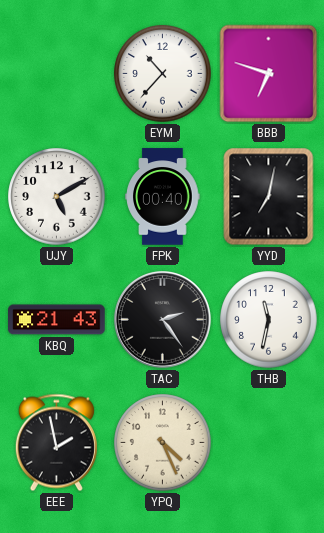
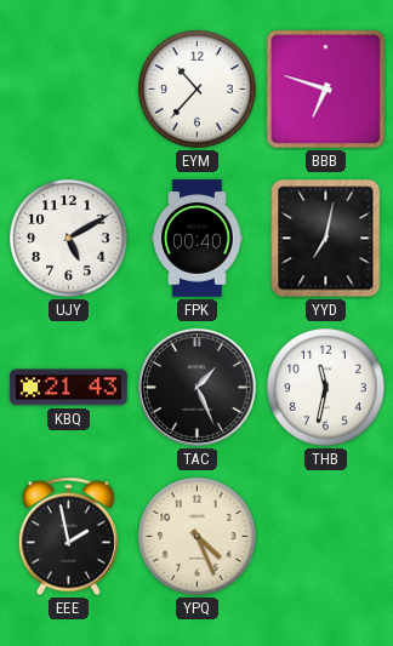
TAC: 2:24 -> 1:26
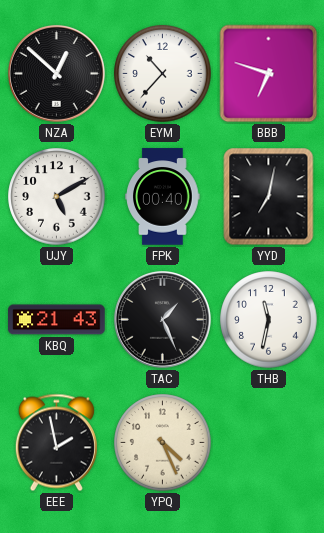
NZA: none -> 12:52
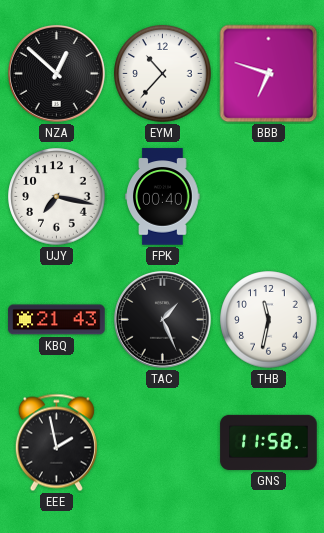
UJY: 5:10 -> 7:17
YYD: 7:02 -> none
YPQ: 4:26 -> none
GNS: none -> 11:58
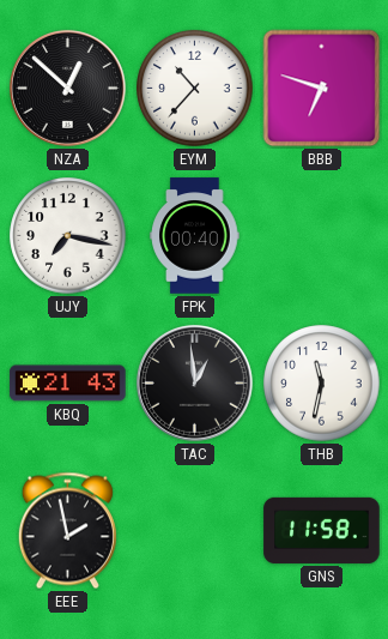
TAC: 1:26 -> 12:59
